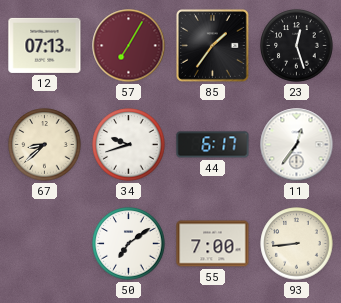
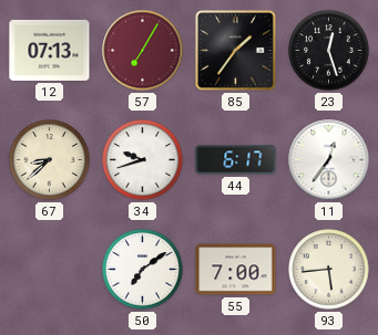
93: 8:44 -> 5:44
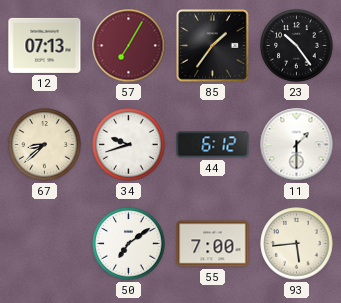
23: 12:27 -> 10:24
44: 6:17 -> 6:12
11: 12:36 -> 1:30
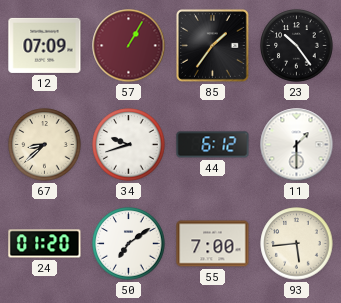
12: 07:13 -> 07:09
57: 7:05 -> 1:05
24: none -> 01:20
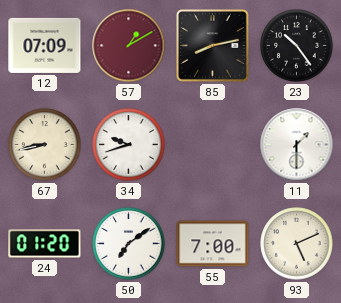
57: 1:05 -> 1:10
85: 1:36 -> 8:13
67: 8:38 -> 8:43
44: 6:12 -> none
93: 5:44 -> 5:11
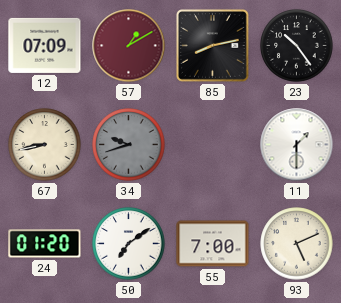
34 dial: white -> grey
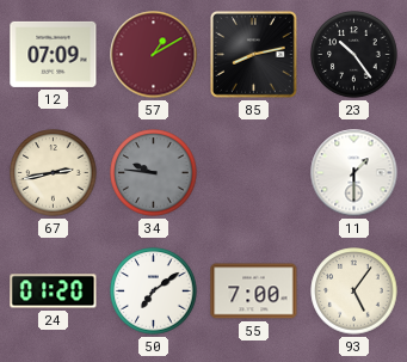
67: 8:43 -> 2:43
34: 9:42 -> 9:46
93: 5:11 -> 5:06
